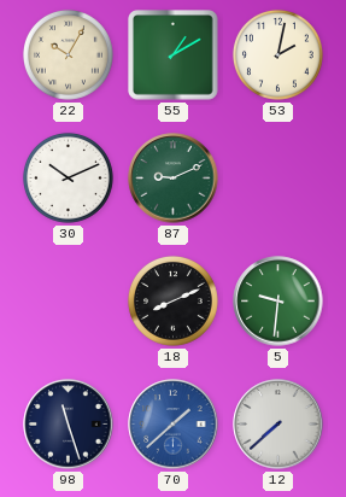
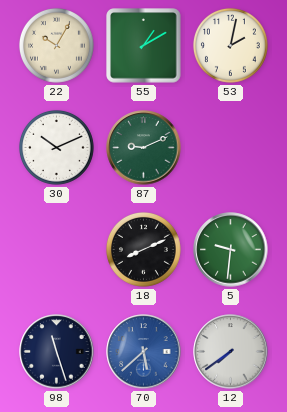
70: 1:38 -> 5:38
12: 7:38 -> 7:39
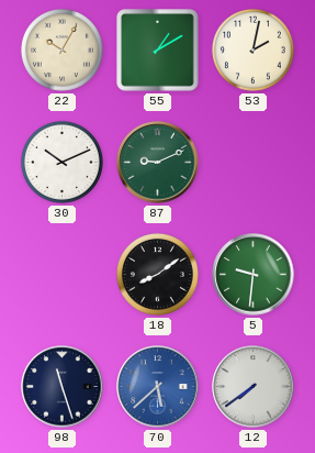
18: 8:11 -> 8:09
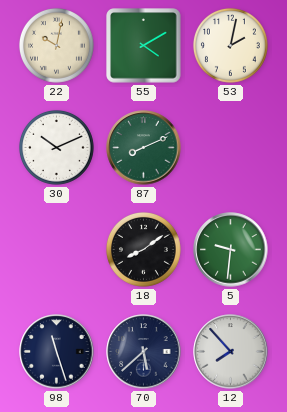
22: 10:05 -> 10:02
55: 1:10 -> 4:10
87: 9:11 -> 8:11
70 dial: blue -> navy
12: 7:39 -> 7:53
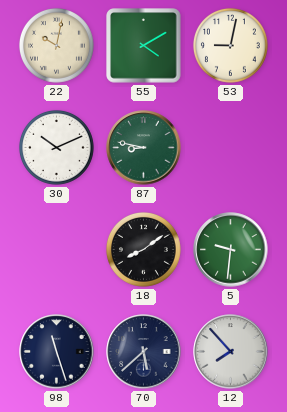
53: 2:02 -> 9:02
87: 8:11 -> 8:47
